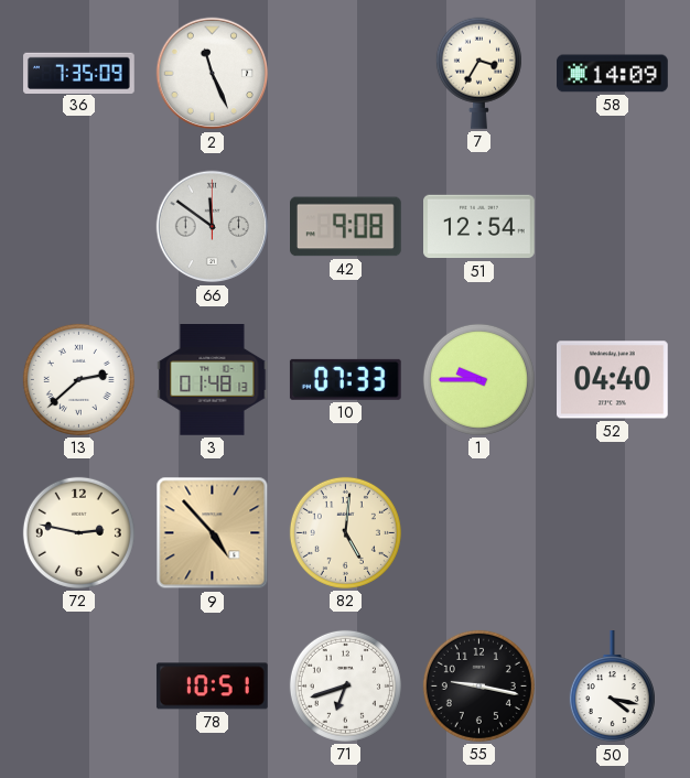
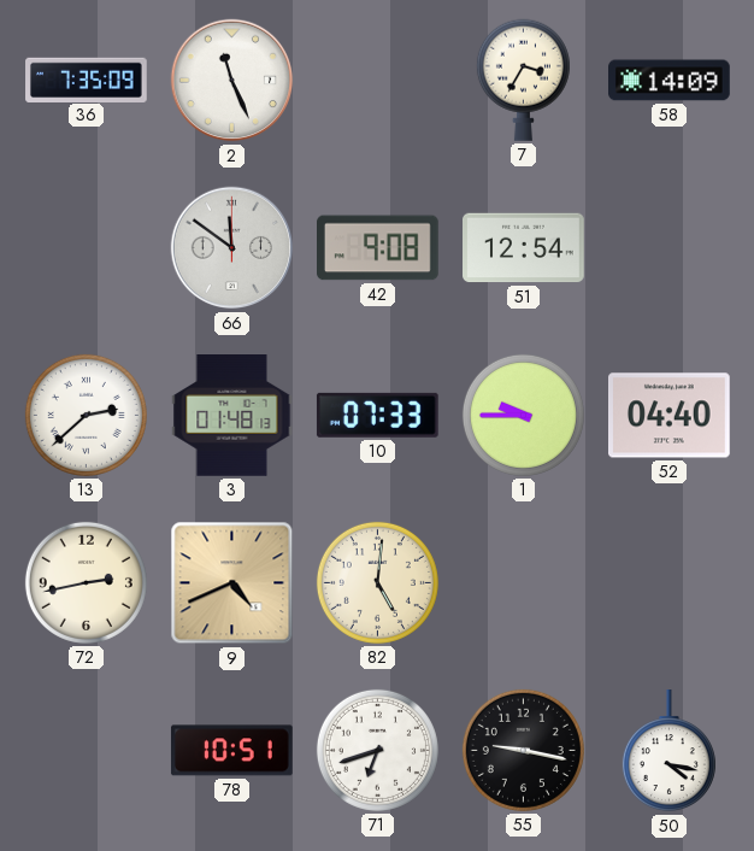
72: 2:47 -> 2:43
9: 4:53 -> 4:41
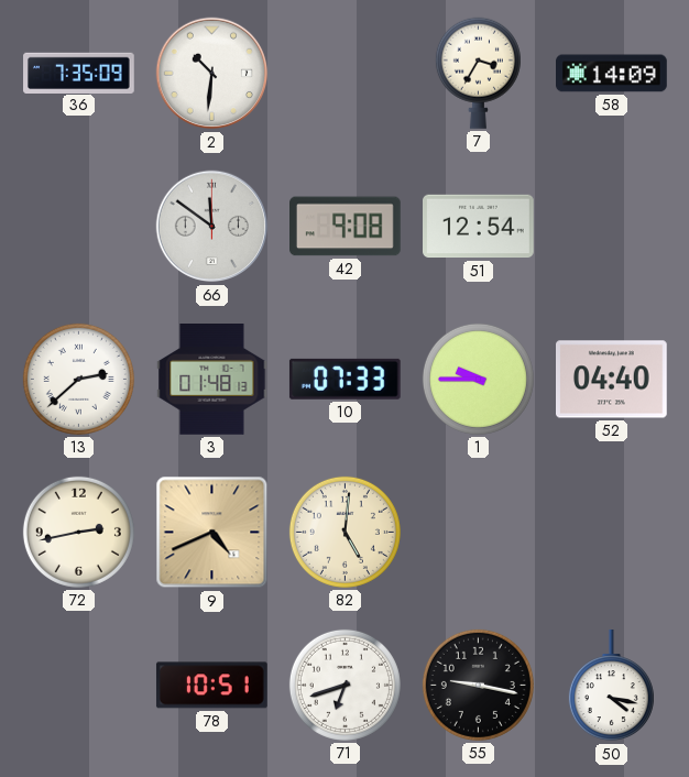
2: 11:26 -> 10:31
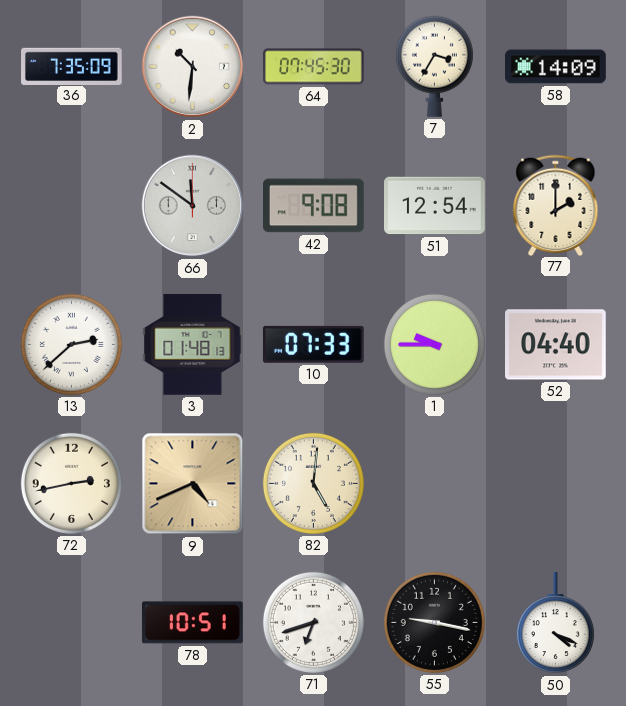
64: none -> 07:45
77: none -> 2:00
50: 4:17 -> 4:19
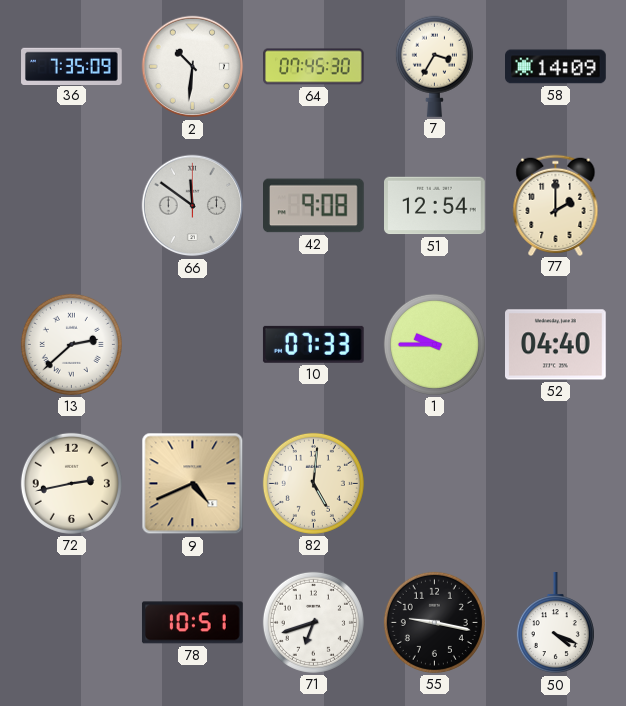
3: 01:48 -> none
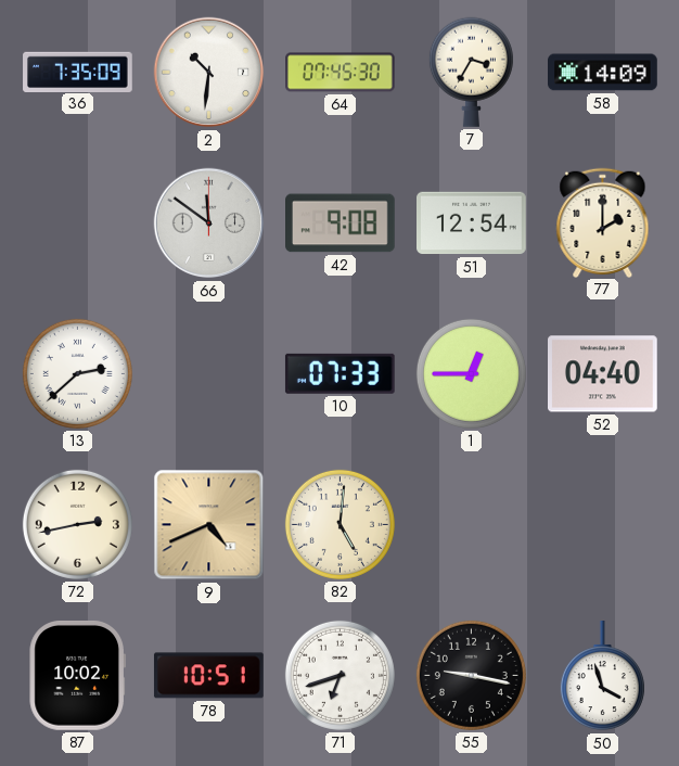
1: 9:45 -> 12:45
87: none -> 10:02
50: 4:19 -> 3:57
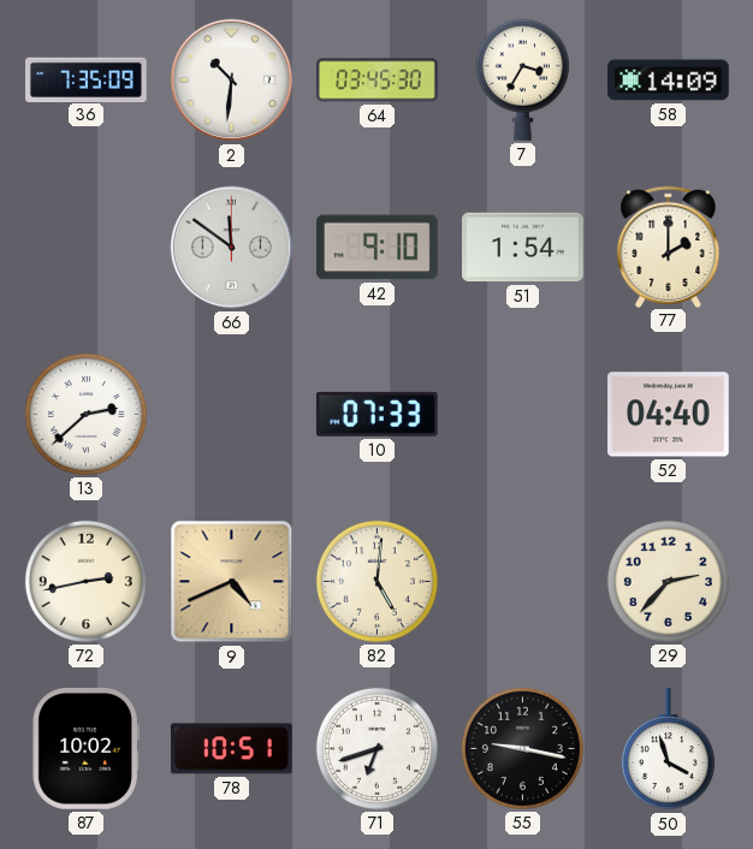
64: 07:45 -> 03:45
42: 9:08 -> 9:10
51: 12:54 -> 1:54
1: 12:45 -> none
29: none -> 2:37
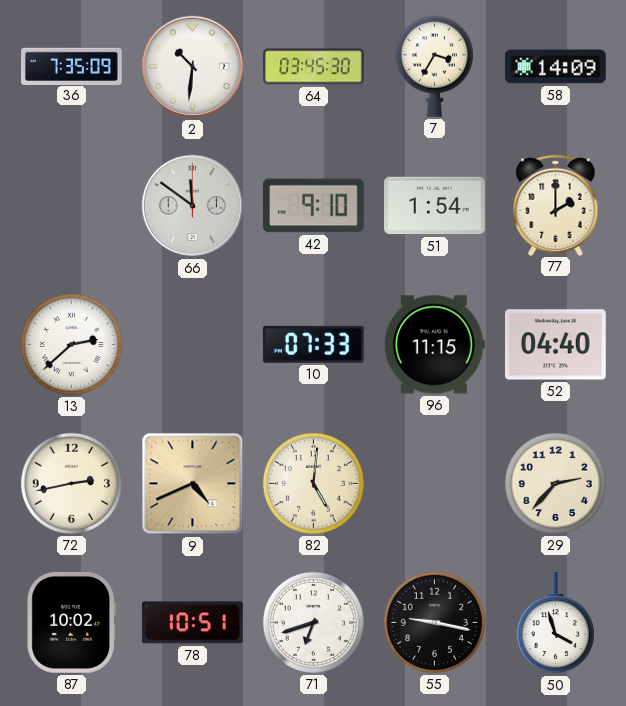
96: none -> 11:15
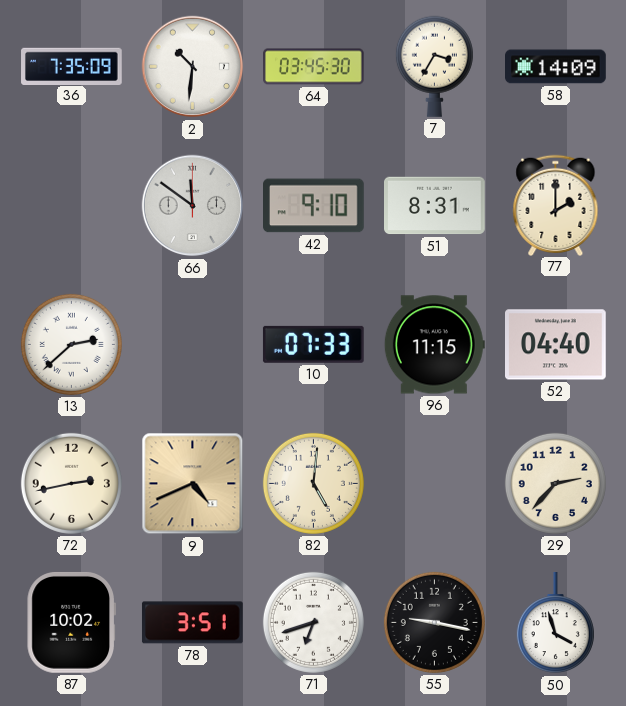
51: 1:54 -> 8:31
78: 10:51 -> 3:51
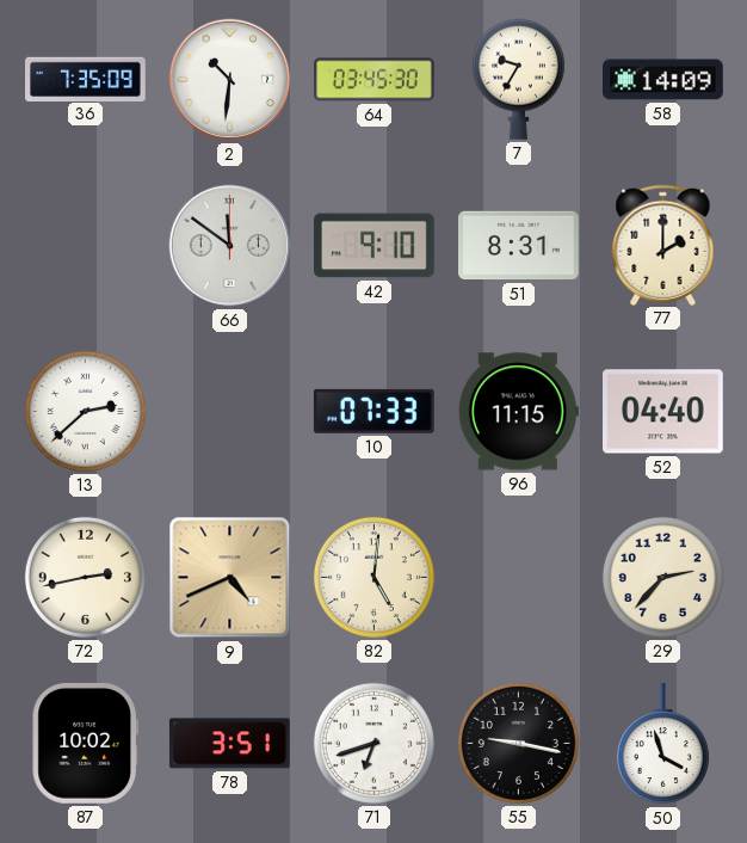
7: 3:35 -> 9:35
